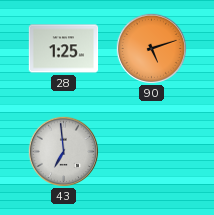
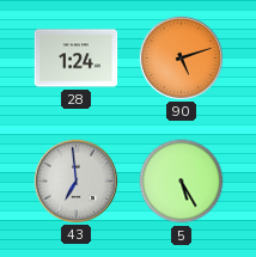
28: 1:25 -> 1:24
5: none -> 5:25
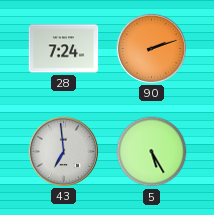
28: 1:24 -> 7:24
90: 5:12 -> 2:12
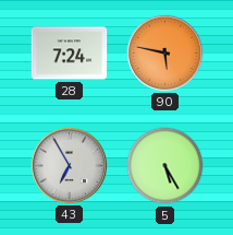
90: 2:12 -> 5:47
43: 6:59 -> 6:55
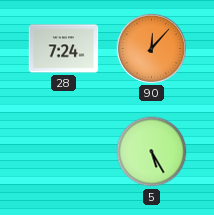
90: 5:47 -> 12:07
43: 6:55 -> none
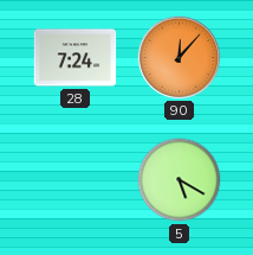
5: 5:25 -> 5:20
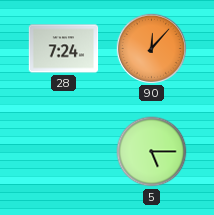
5: 5:20 -> 5:15
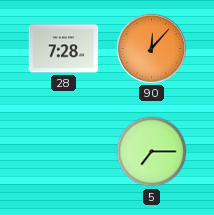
28: 7:24 -> 7:28
5: 5:15 -> 7:15
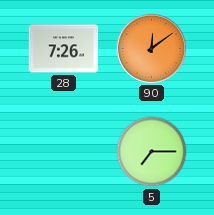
28: 7:28 -> 7:26
90: 12:07 -> 12:09
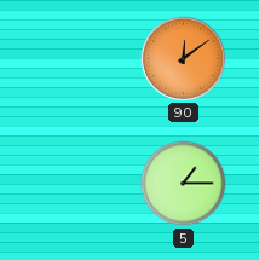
28: 7:26 -> none
5: 7:15 -> 1:15
